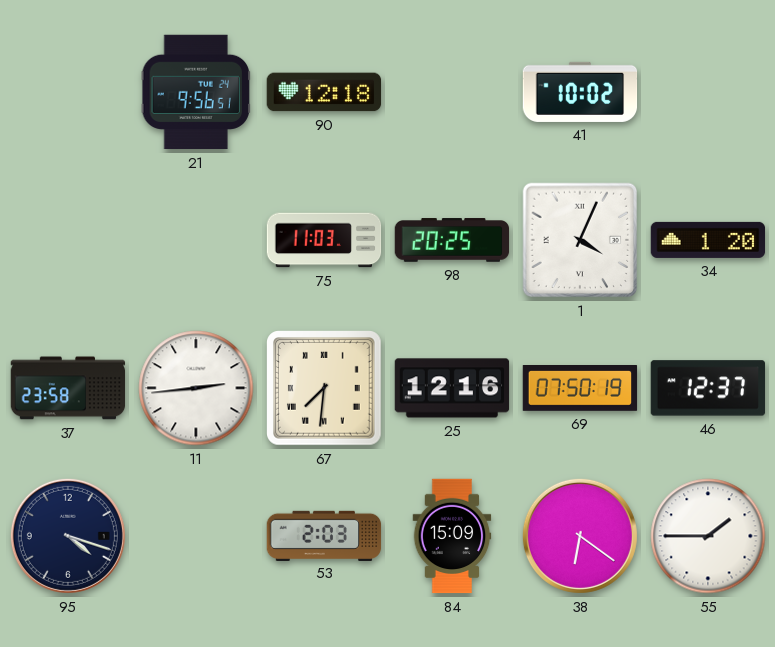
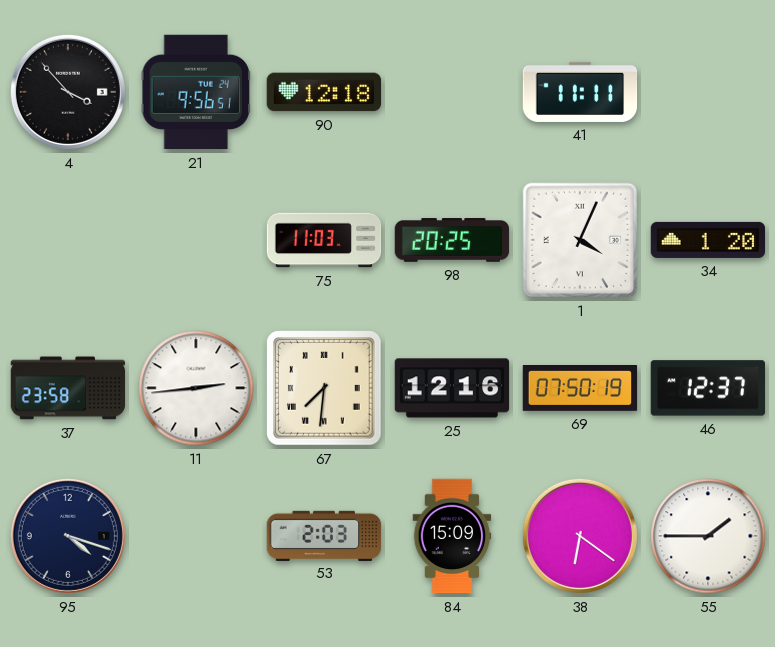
4: none -> 3:53
41: 10:02 -> 11:11
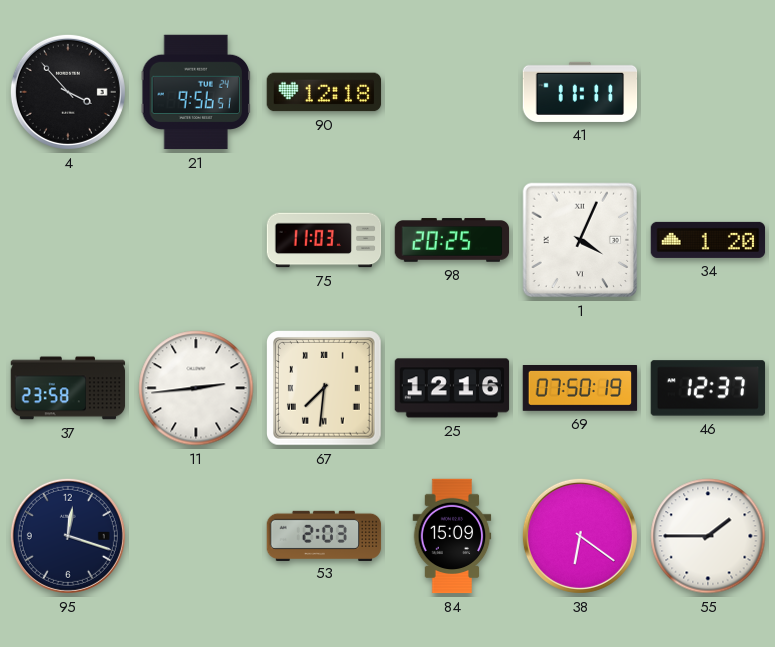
95: 4:18 -> 12:18
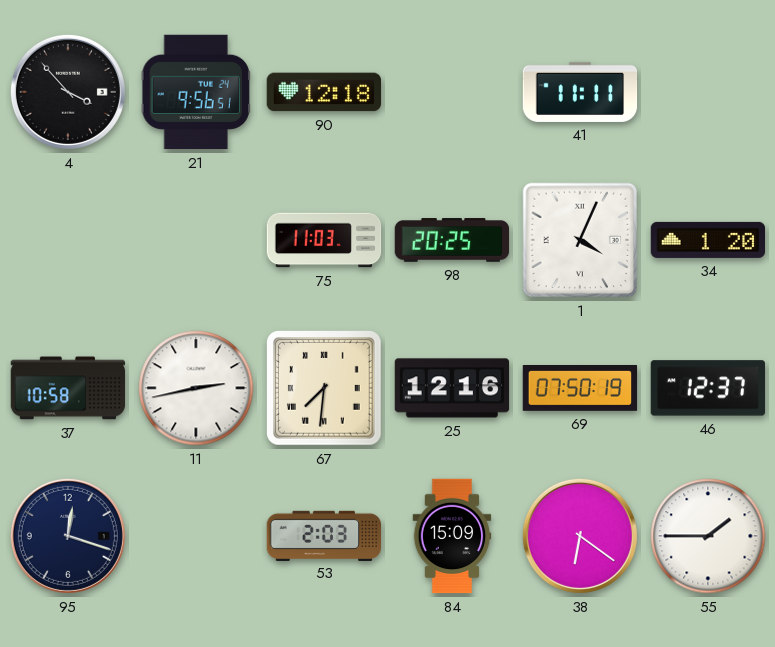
37: 23:58 -> 10:58
11: 2:44 -> 2:43
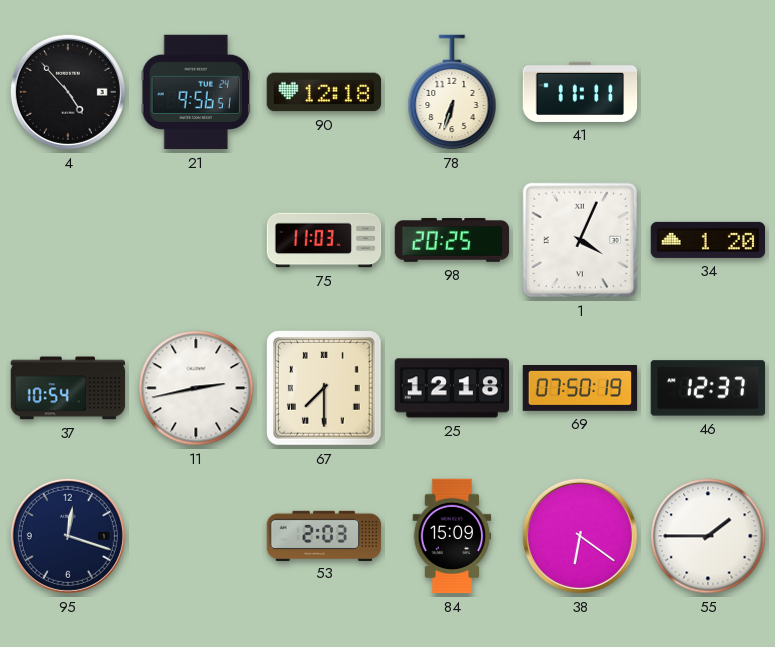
4: 3:53 -> 4:53
78: none -> 6:33
37: 10:58 -> 10:54
67: 7:31 -> 7:30
25: 12:16 -> 12:18
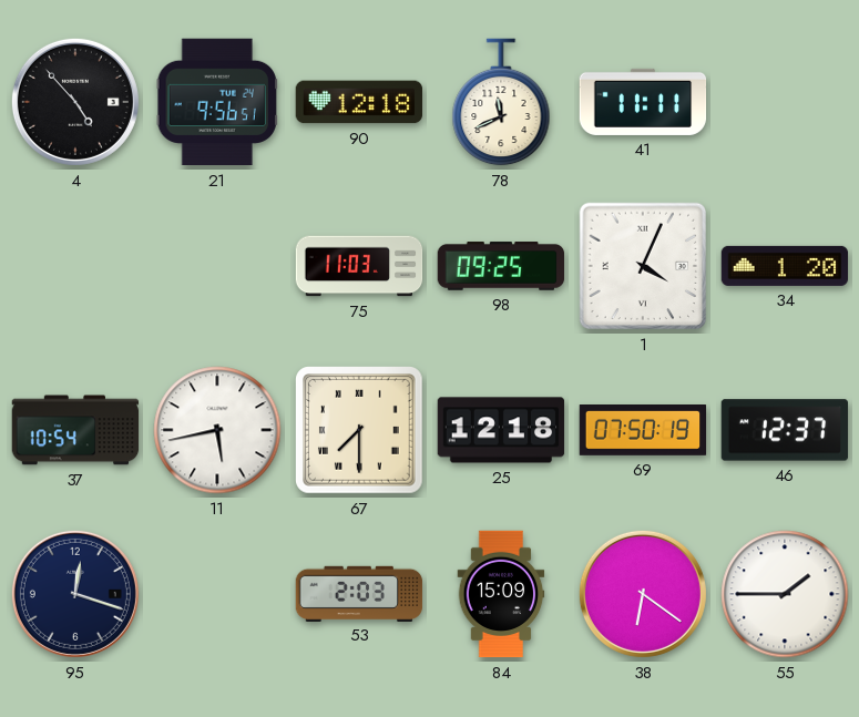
78: 6:33 -> 11:41
98: 20:25 -> 09:25
11: 2:43 -> 5:43
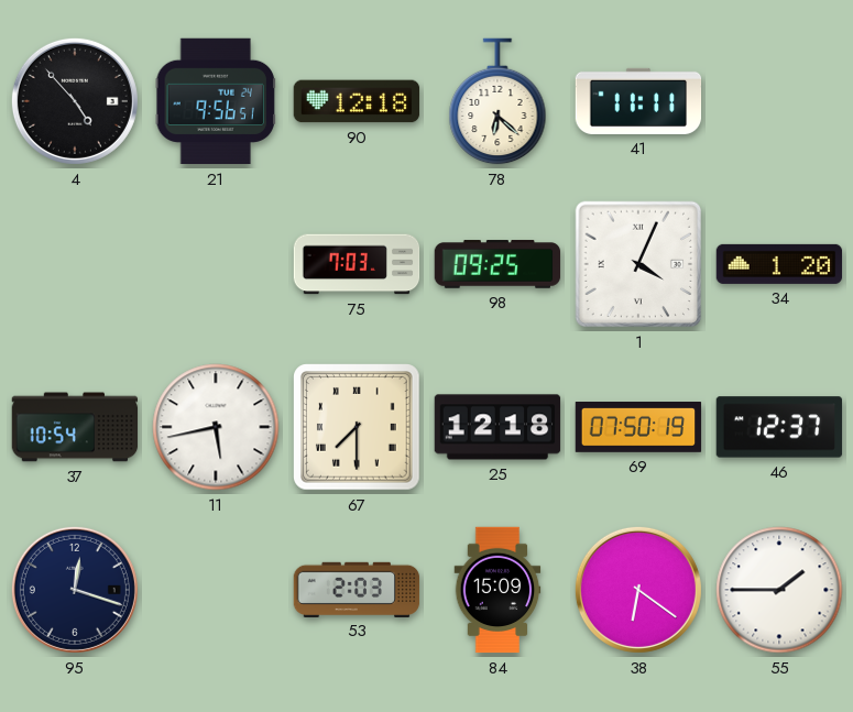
78: 11:41 -> 6:22
75: 11:03 -> 7:03
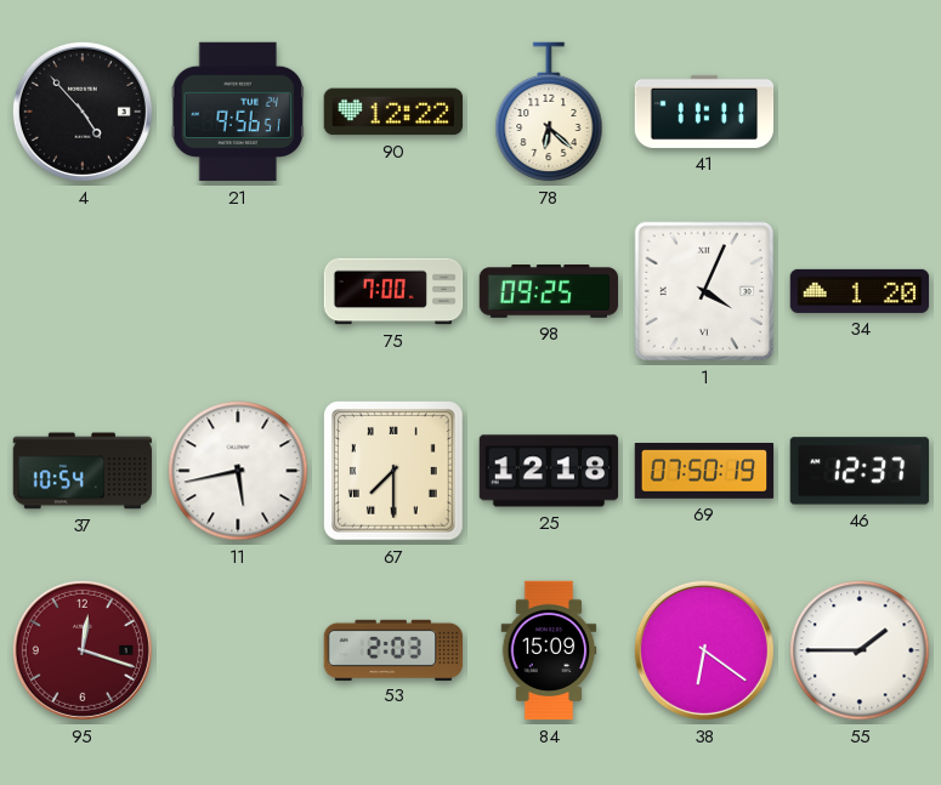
90: 12:18 -> 12:22
75: 7:03 -> 7:00
95 dial: navy -> burgundy
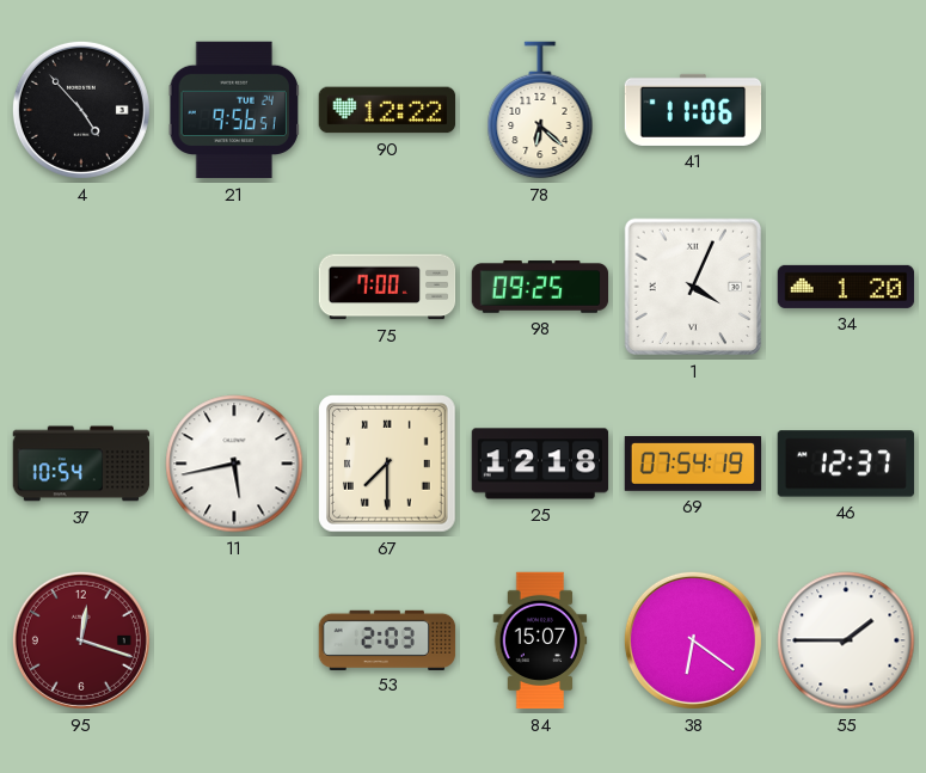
41: 11:11 -> 11:06
69: 07:50 -> 07:54
84: 15:09 -> 15:07
